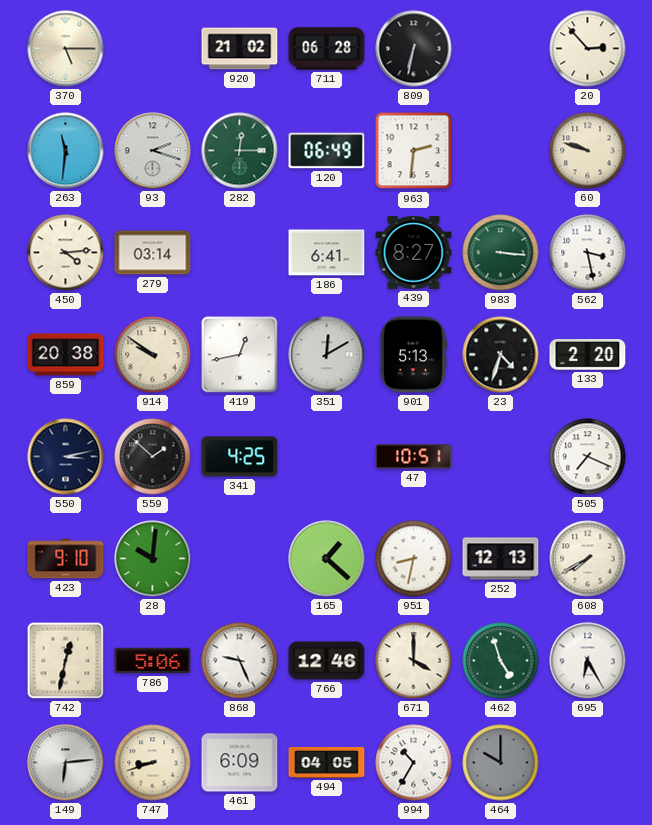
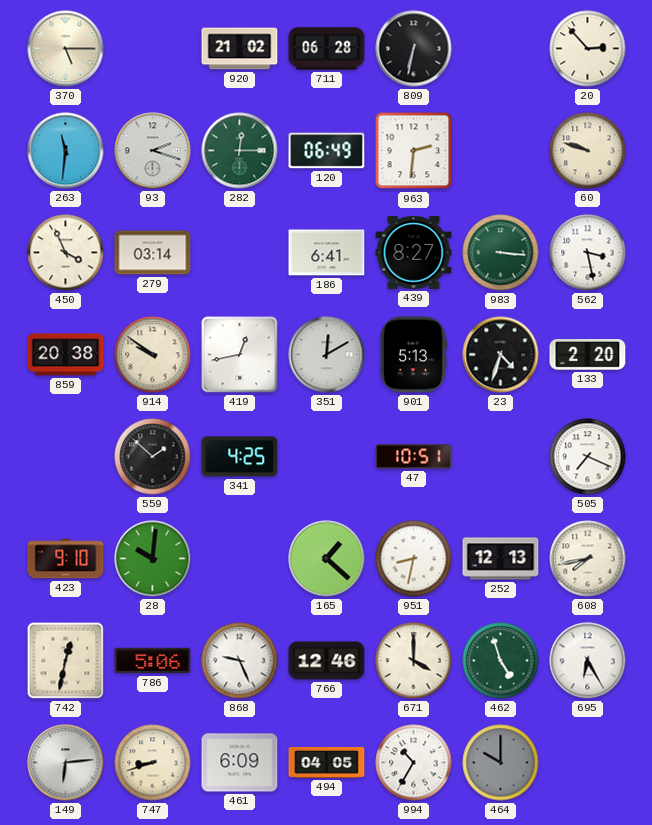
450: 4:14 -> 3:56
550: 3:13 -> none
608: 7:40 -> 7:43
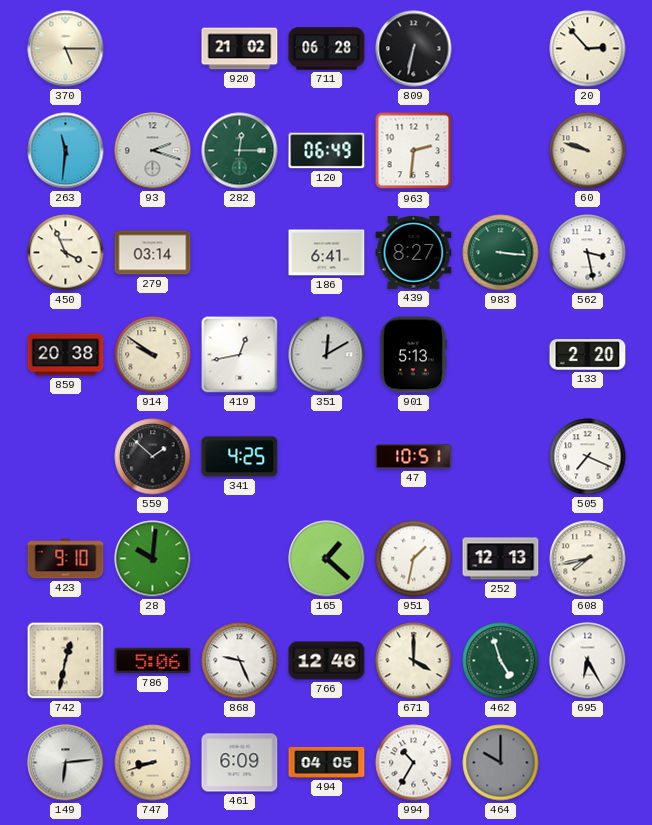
23: 4:33 -> none
951: 8:32 -> 1:32
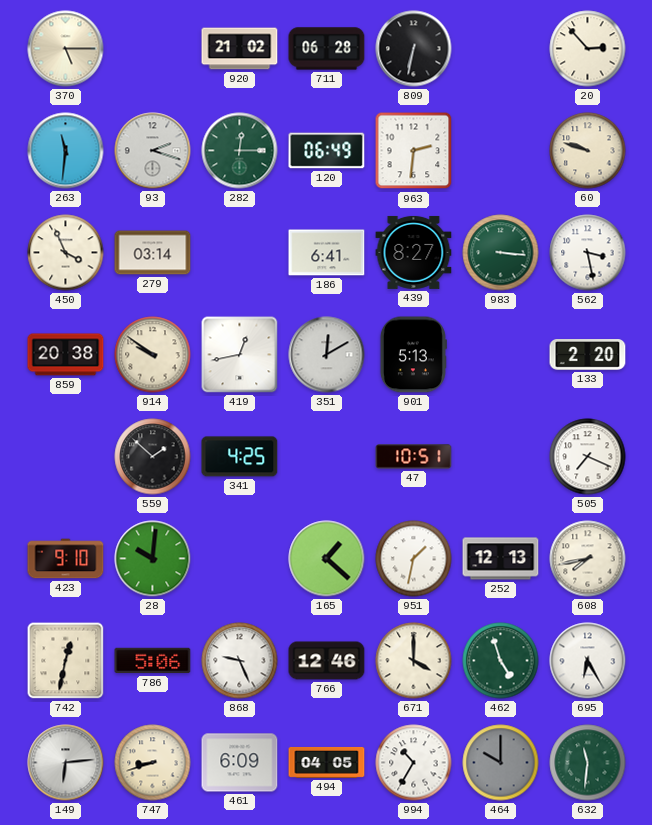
632: none -> 11:31
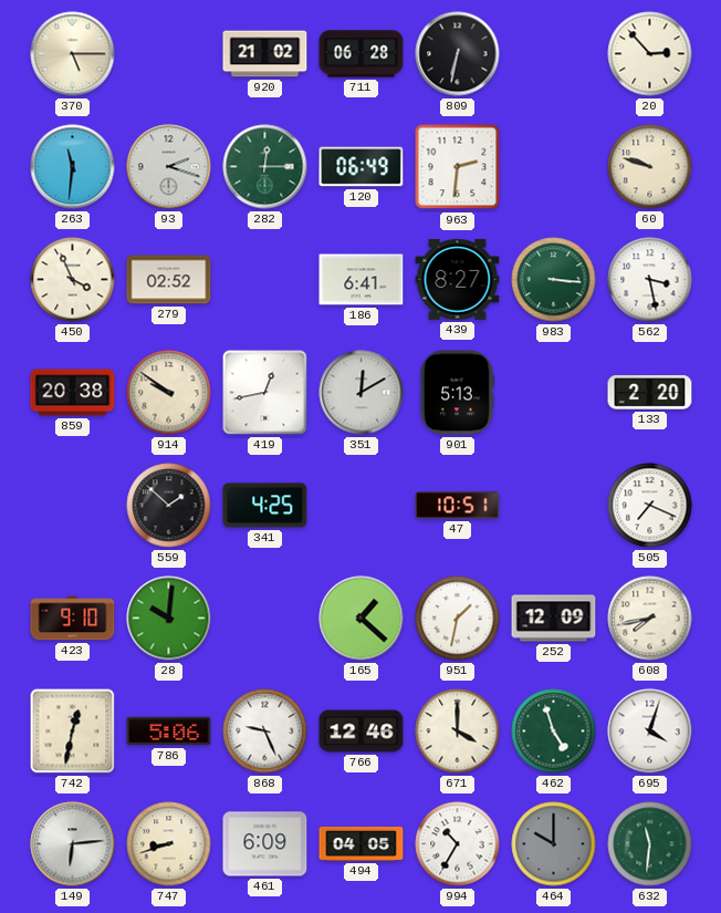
279: 03:14 -> 02:52
252: 12:13 -> 12:09
695: 6:25 -> 4:03
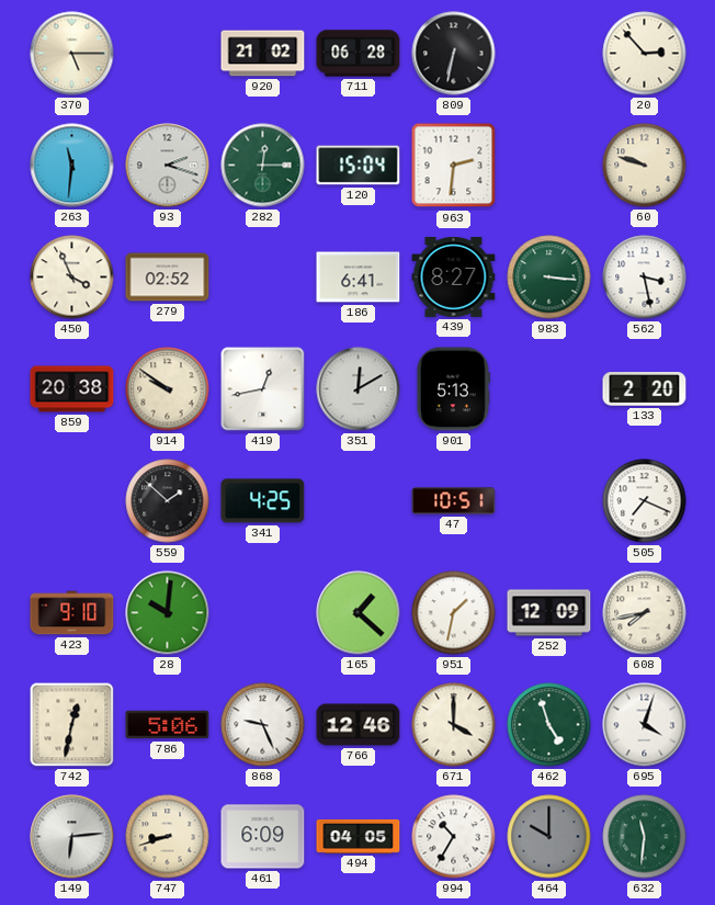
120: 06:49 -> 15:04
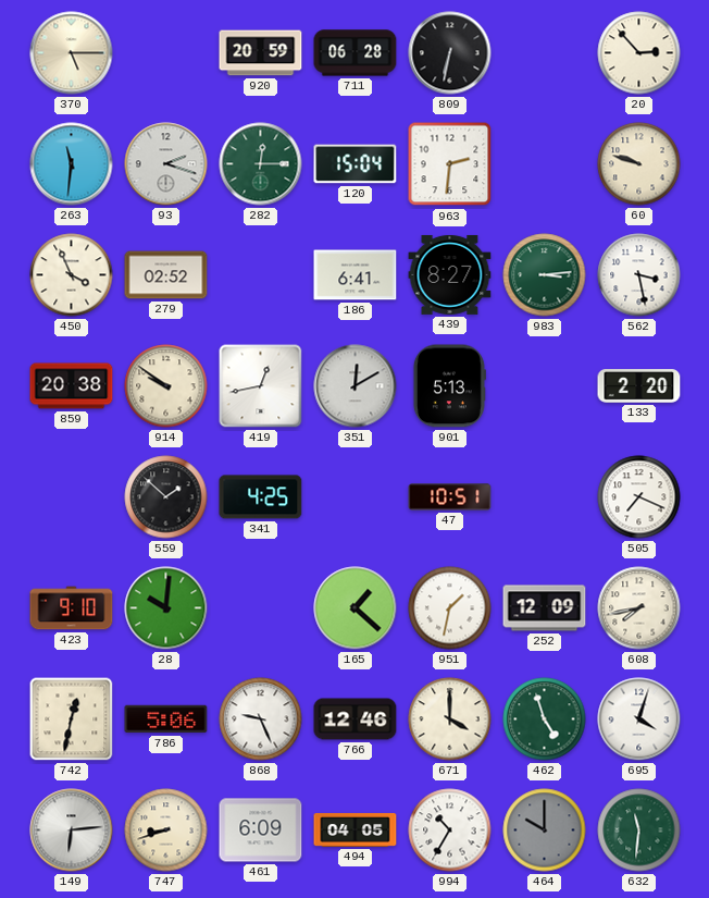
920: 21:02 -> 20:59
983: 3:16 -> 3:14
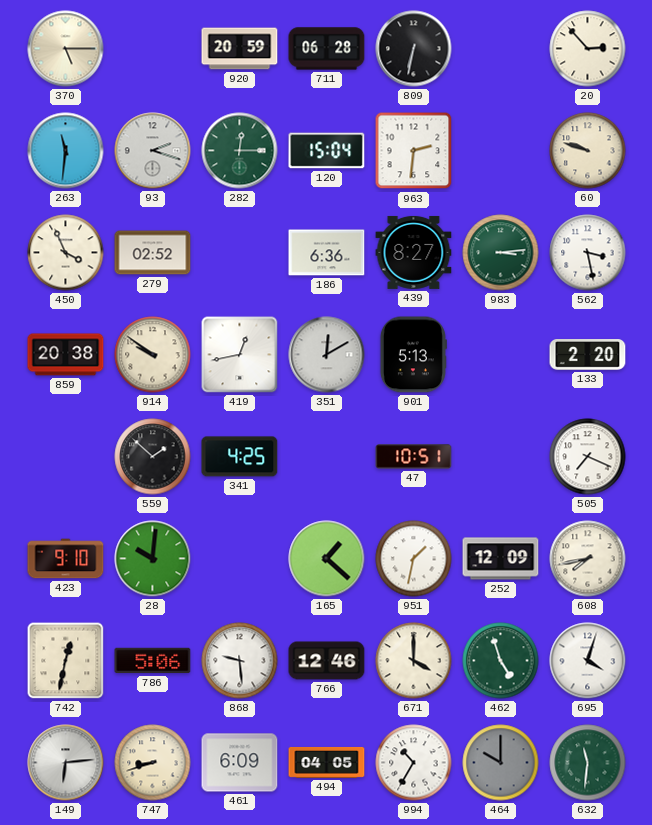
186: 6:41 -> 6:36
868: 9:26 -> 9:29
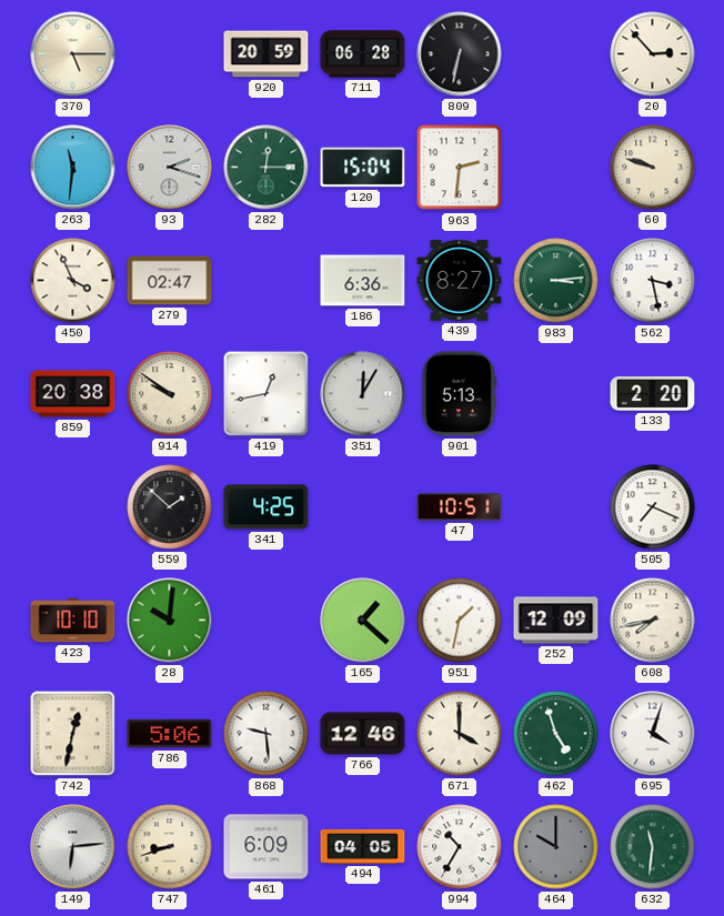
279: 02:52 -> 02:47
351: 12:10 -> 12:05
423: 9:10 -> 10:10
